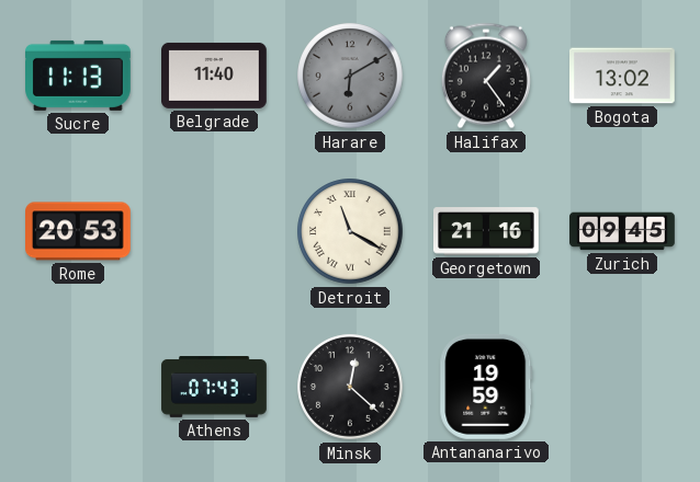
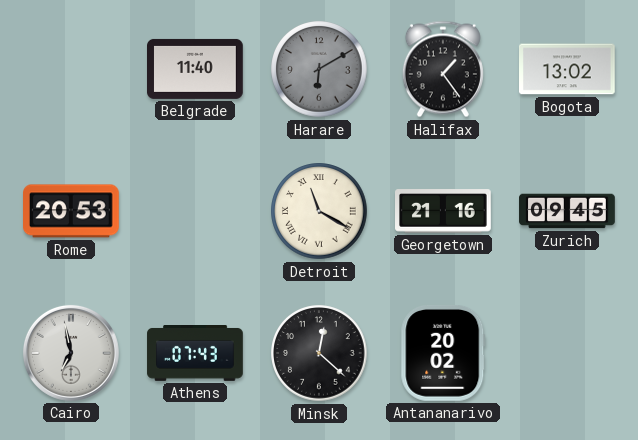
Sucre: 11:13 -> none
Cairo: none -> 6:58
Antananarivo: 19:59 -> 20:02
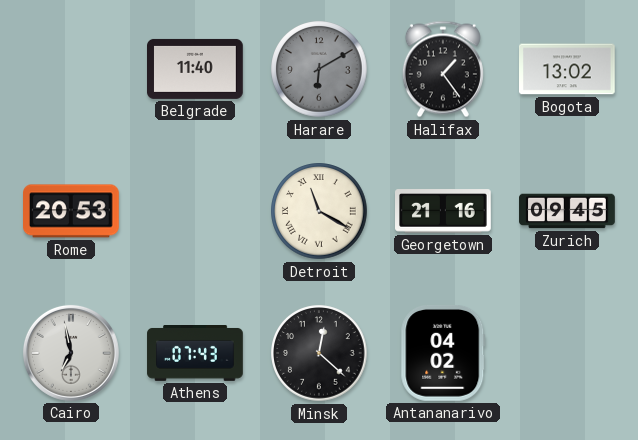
Antananarivo: 20:02 -> 04:02
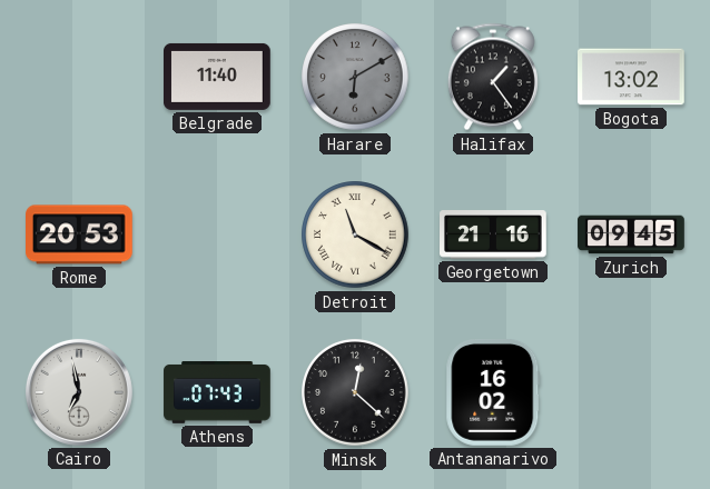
Antananarivo: 04:02 -> 16:02
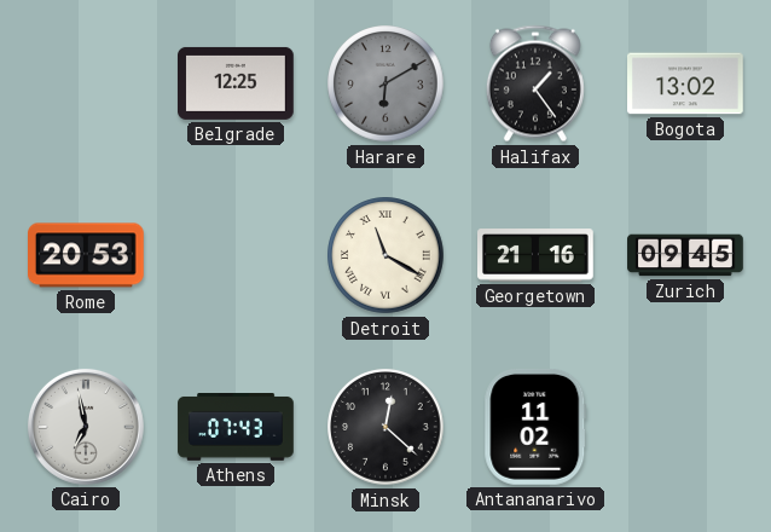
Belgrade: 11:40 -> 12:25
Antananarivo: 16:02 -> 11:02
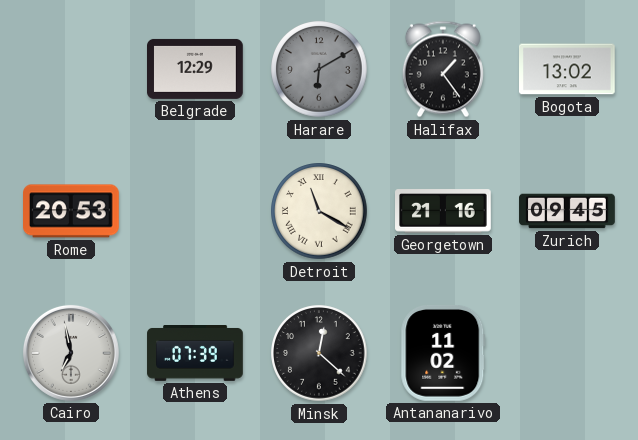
Belgrade: 12:25 -> 12:29
Athens: 07:43 -> 07:39
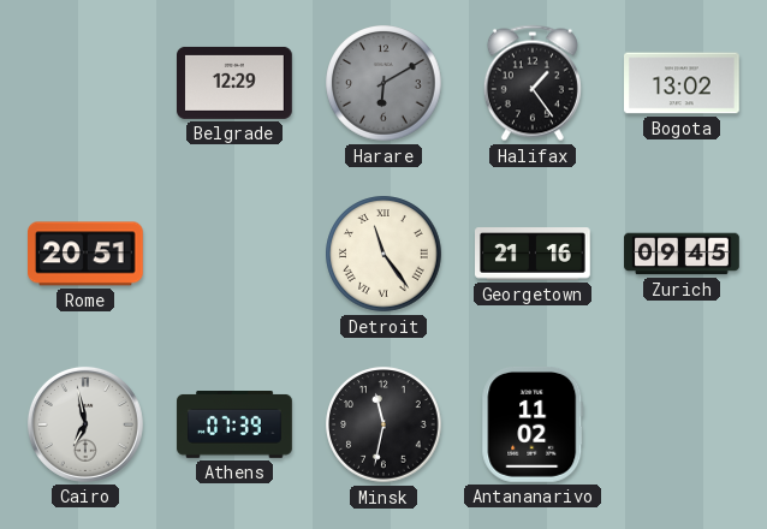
Rome: 20:53 -> 20:51
Detroit: 11:20 -> 11:24
Minsk: 12:22 -> 11:32
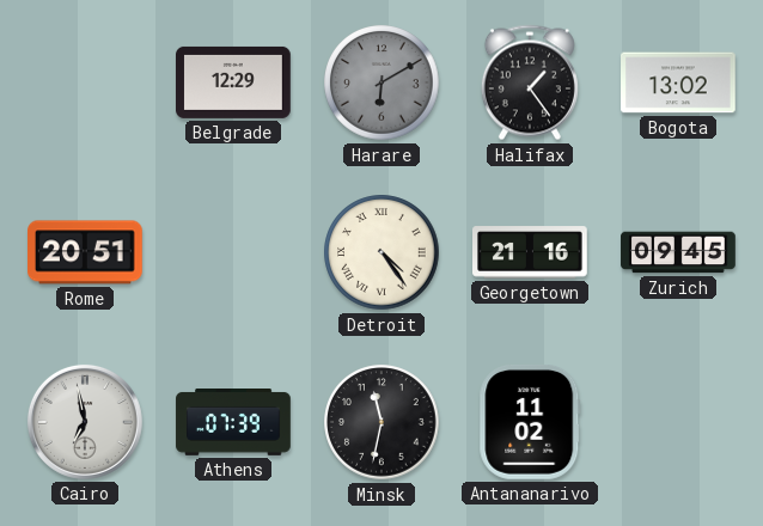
Detroit: 11:24 -> 4:24
